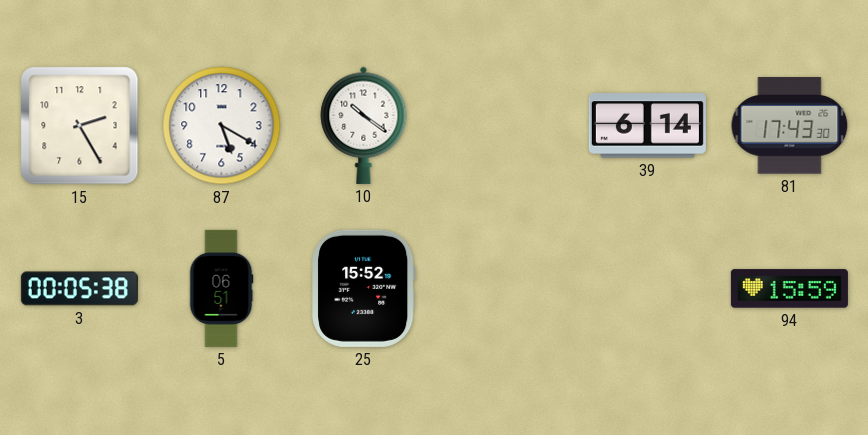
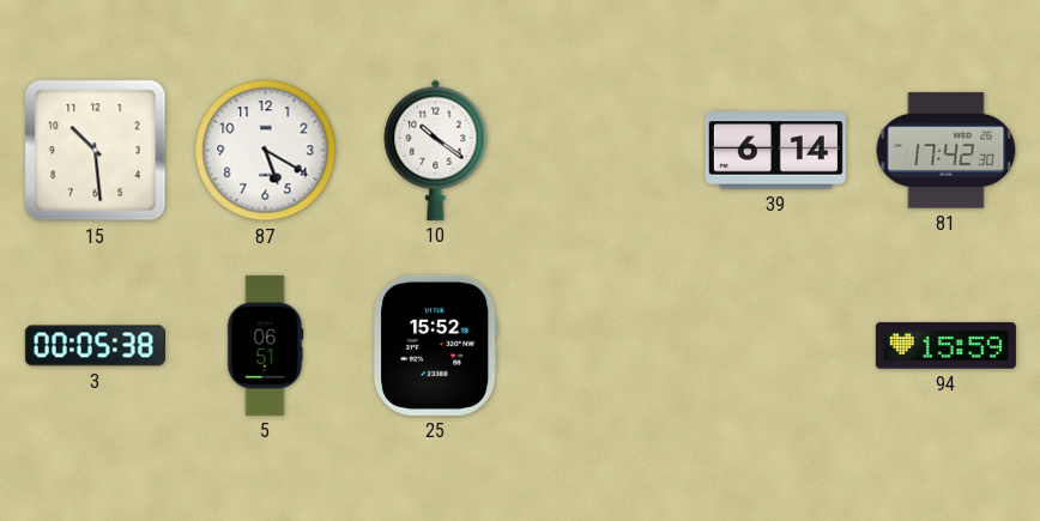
15: 2:25 -> 10:29
81: 17:43 -> 17:42
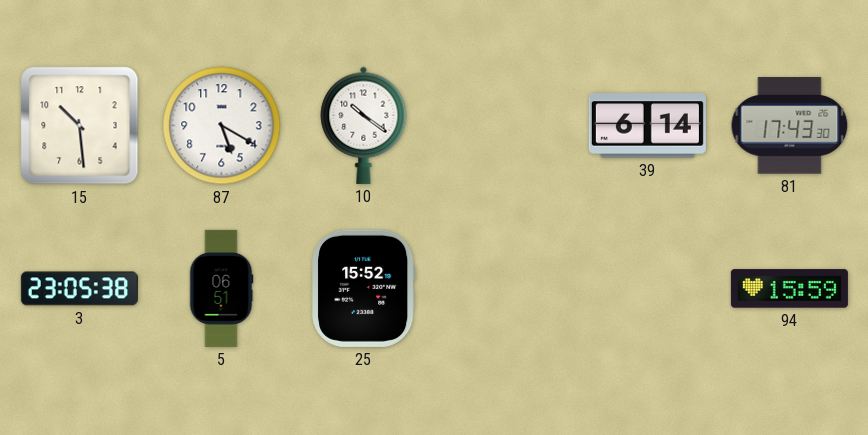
81: 17:42 -> 17:43
3: 00:05 -> 23:05
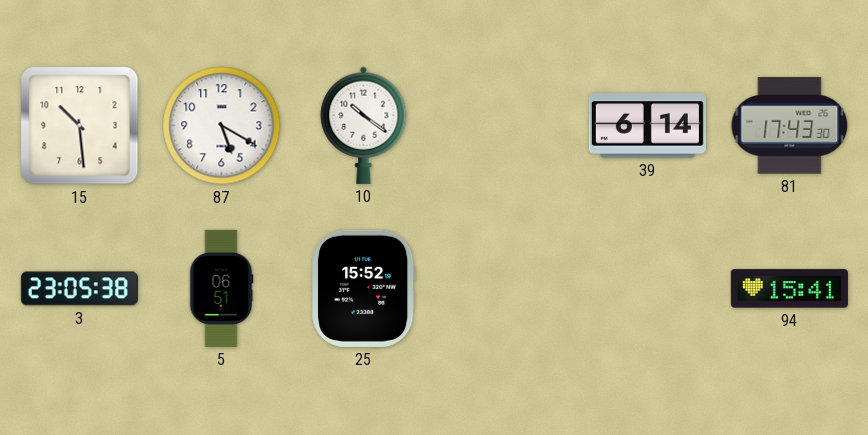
94: 15:59 -> 15:41
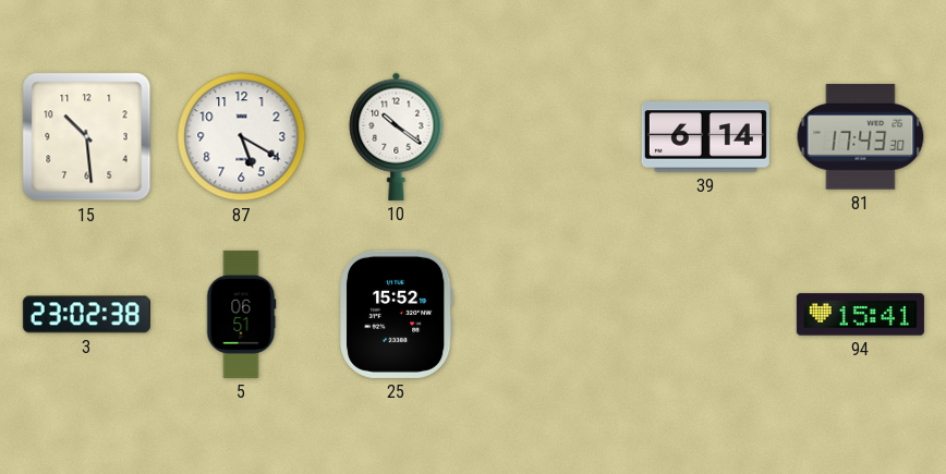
3: 23:05 -> 23:02
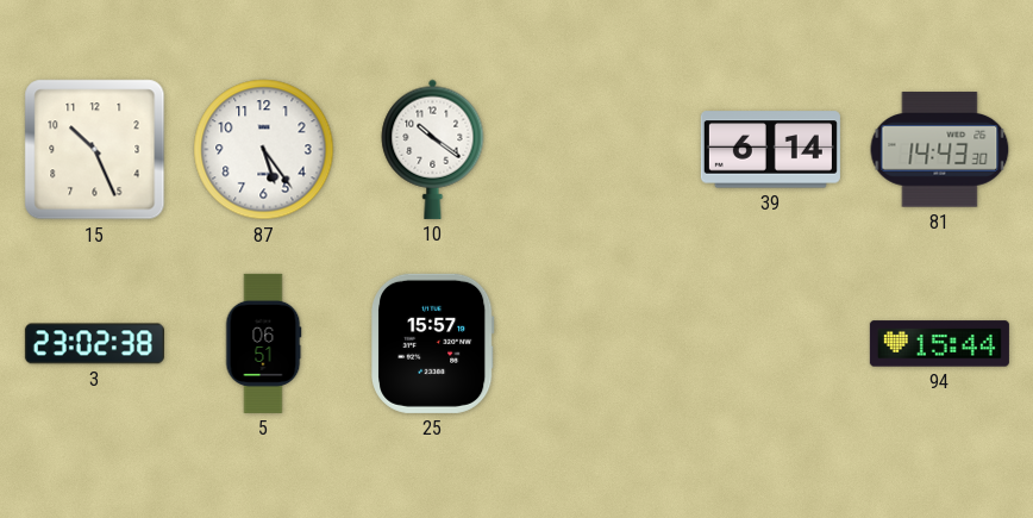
15: 10:29 -> 10:26
87: 5:20 -> 5:24
81: 17:43 -> 14:43
25: 15:52 -> 15:57
94: 15:41 -> 15:44
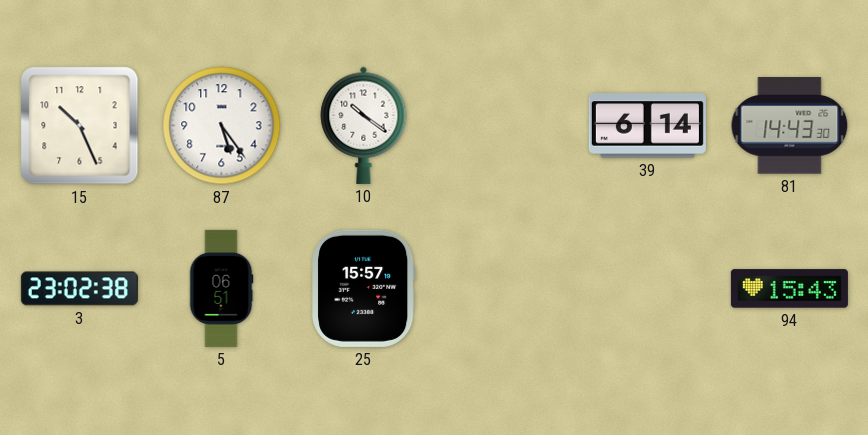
94: 15:44 -> 15:43
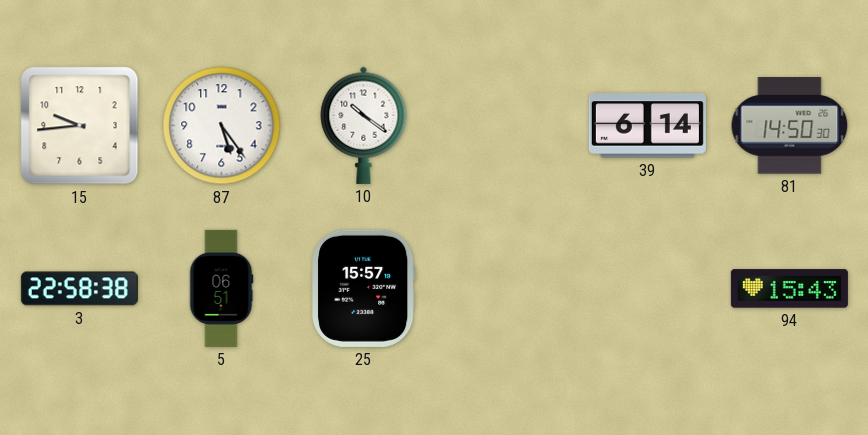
15: 10:26 -> 9:44
81: 14:43 -> 14:50
3: 23:02 -> 22:58
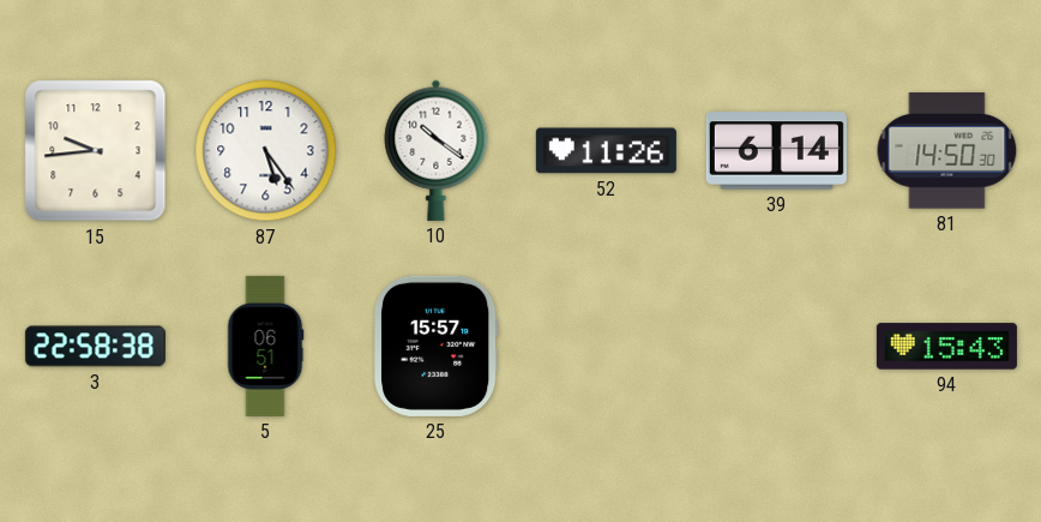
52: none -> 11:26
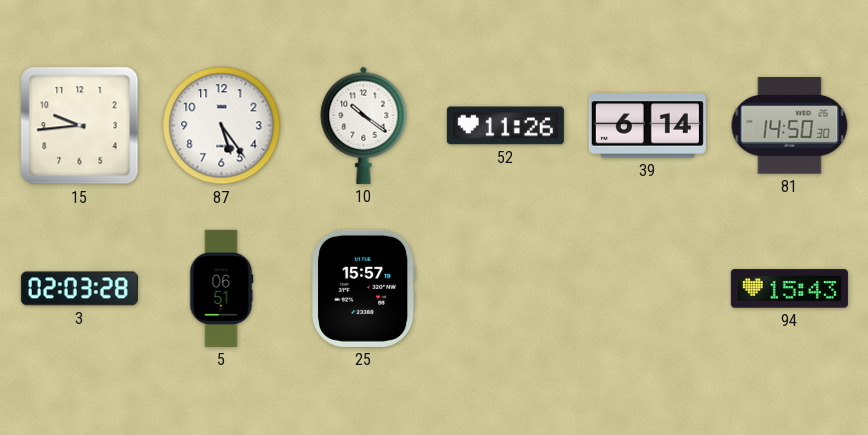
3: 22:58 -> 02:03
